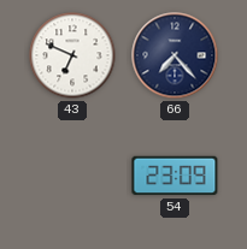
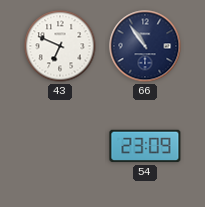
66: 7:23 -> 10:54
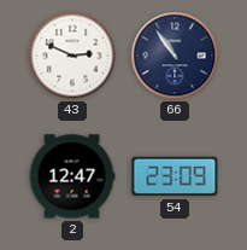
43: 6:49 -> 2:49
2: none -> 12:47
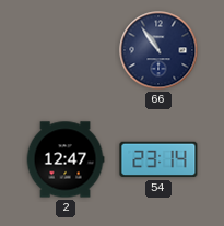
43: 2:49 -> none
54: 23:09 -> 23:14
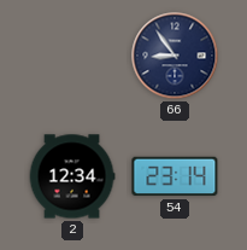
66: 10:54 -> 8:54
2: 12:47 -> 12:34
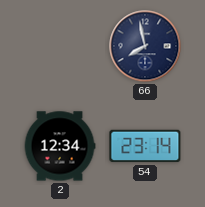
66: 8:54 -> 7:58
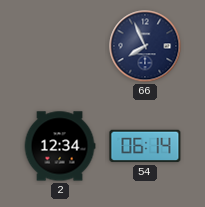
66: 7:58 -> 7:56
54: 23:14 -> 06:14
